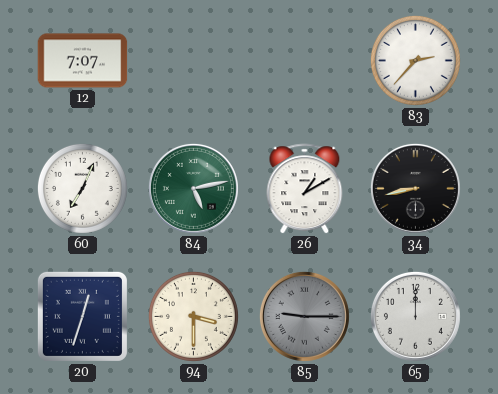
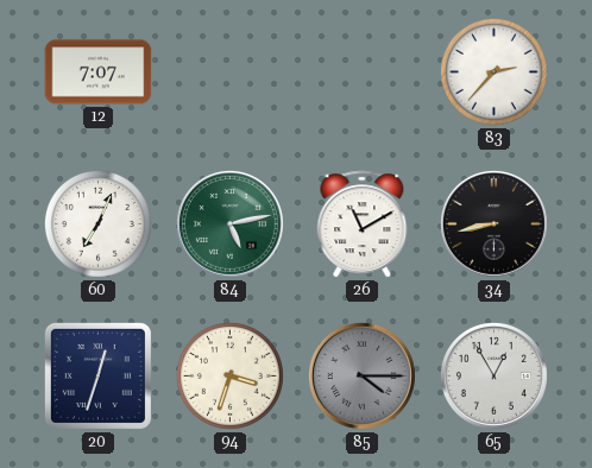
26: 1:10 -> 11:10
94: 3:30 -> 3:33
85: 9:15 -> 4:15
65: 12:00 -> 12:55
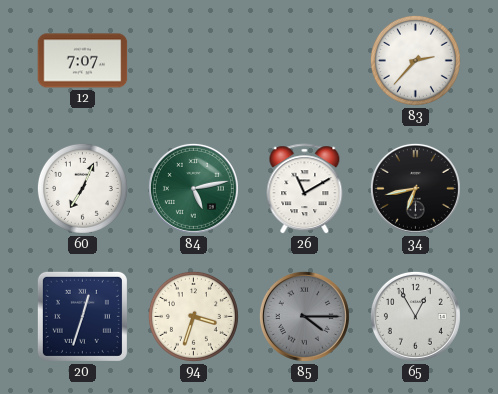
34: 8:43 -> 6:43
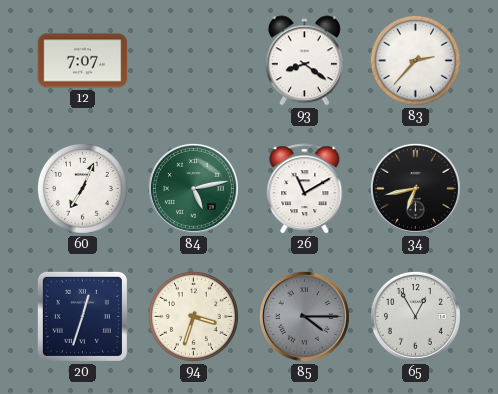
93: none -> 8:21
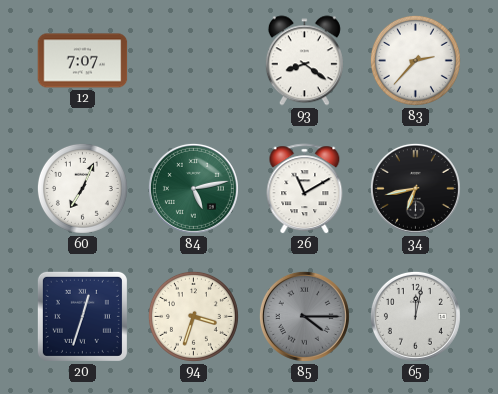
65: 12:55 -> 12:02
